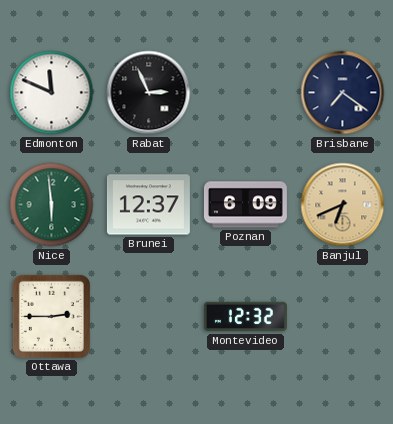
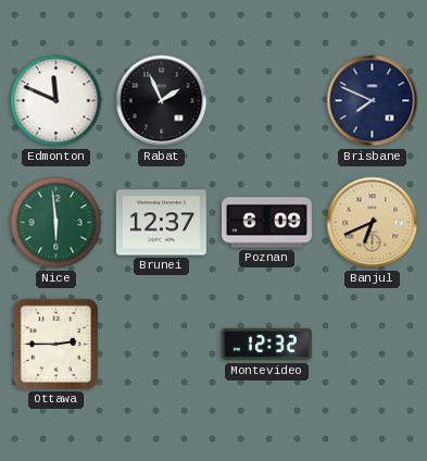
Rabat: 2:56 -> 1:56
Brisbane: 7:21 -> 7:49
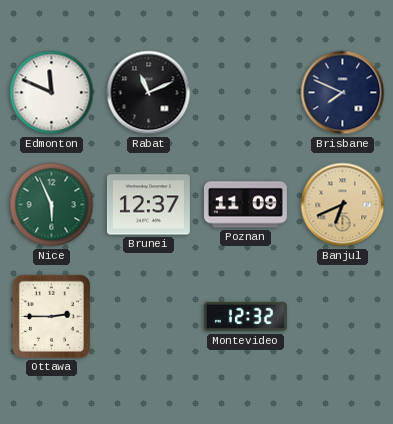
Rabat: 1:56 -> 11:11
Nice: 5:59 -> 5:56
Poznan: 6:09 -> 11:09
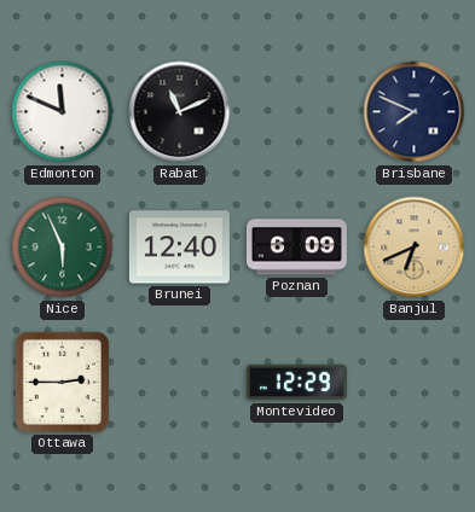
Brunei: 12:37 -> 12:40
Poznan: 11:09 -> 6:09
Montevideo: 12:32 -> 12:29
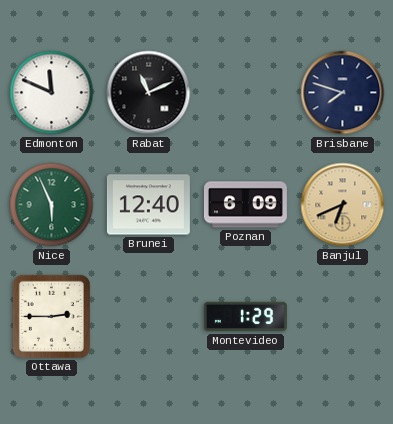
Brisbane: 7:49 -> 7:48
Montevideo: 12:29 -> 1:29
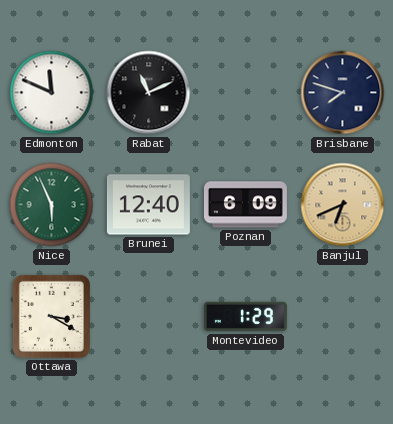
Ottawa: 2:45 -> 3:20
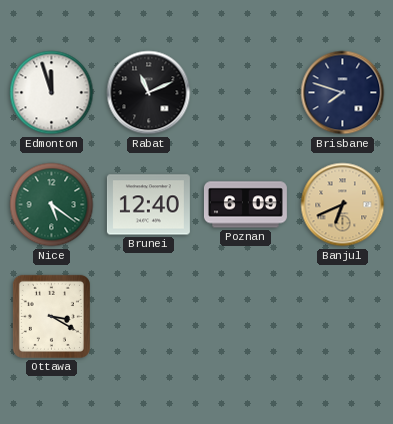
Edmonton: 11:49 -> 11:57
Nice: 5:56 -> 5:21
Montevideo: 1:29 -> none
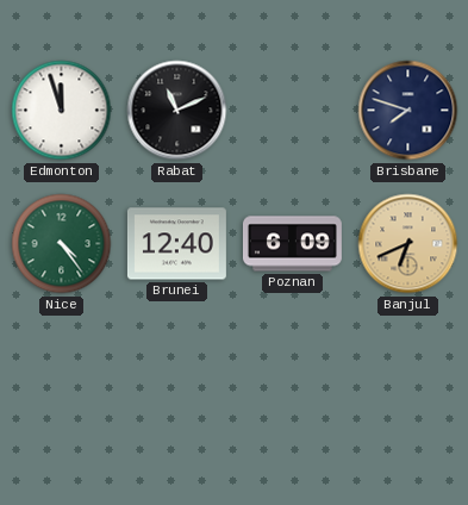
Nice: 5:21 -> 4:24
Ottawa: 3:20 -> none
